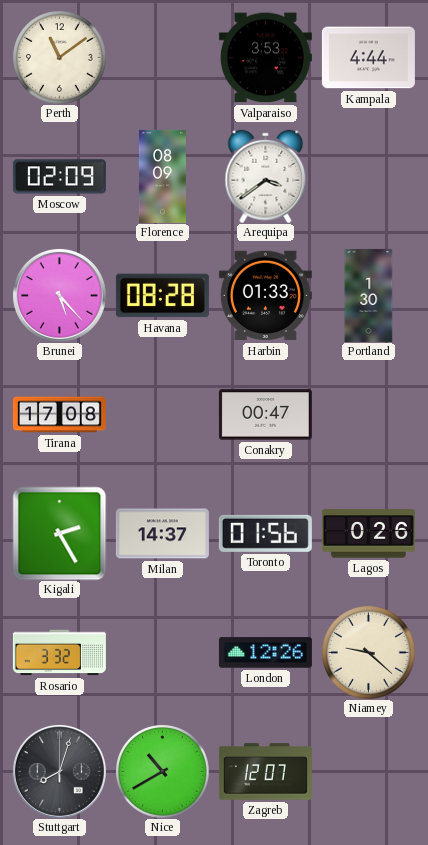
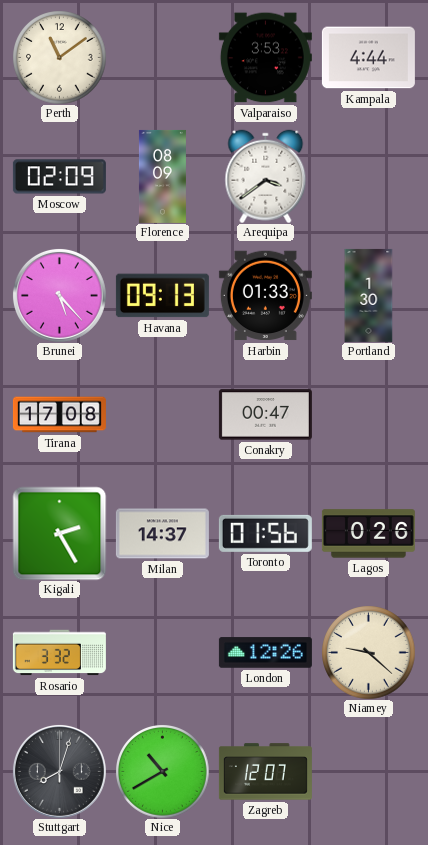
Havana: 08:28 -> 09:13
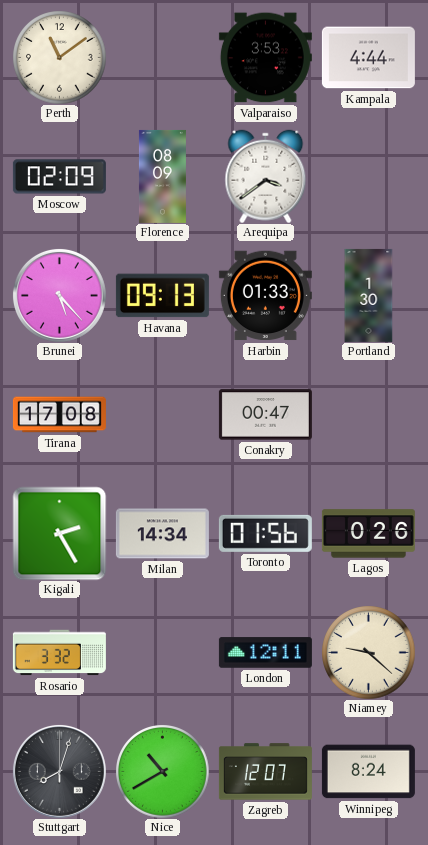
Milan: 14:37 -> 14:34
London: 12:26 -> 12:11
Winnipeg: none -> 8:24
